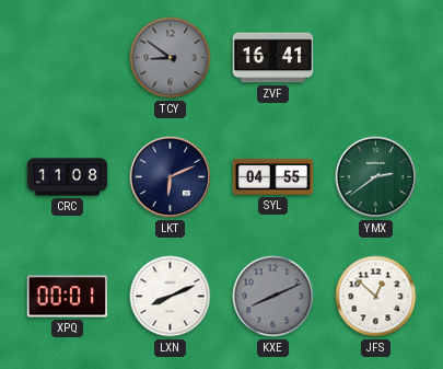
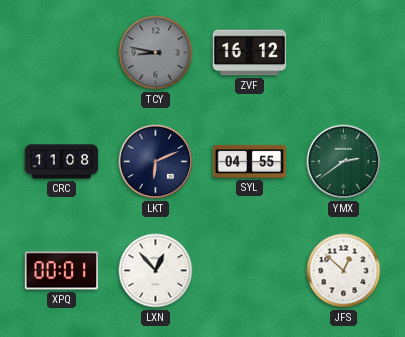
TCY: 8:51 -> 8:47
ZVF: 16:41 -> 16:12
LXN: 8:11 -> 12:53
KXE: 8:11 -> none
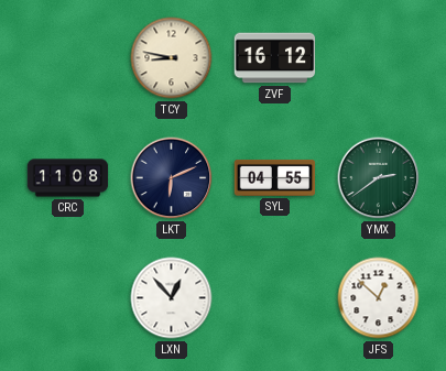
TCY dial: grey -> cream
XPQ: 00:01 -> none
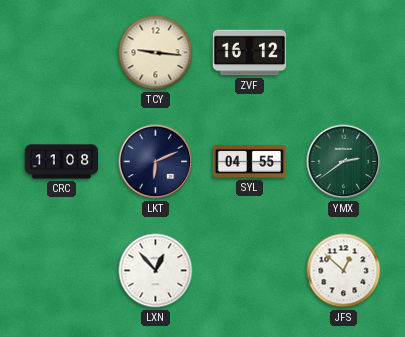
TCY: 8:47 -> 9:16
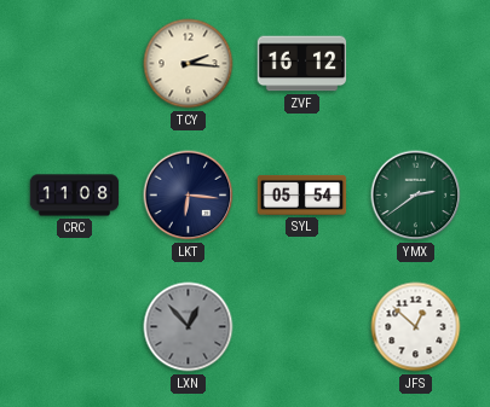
TCY: 9:16 -> 2:16
LKT: 6:11 -> 6:16
SYL: 04:55 -> 05:54
LXN dial: white -> grey
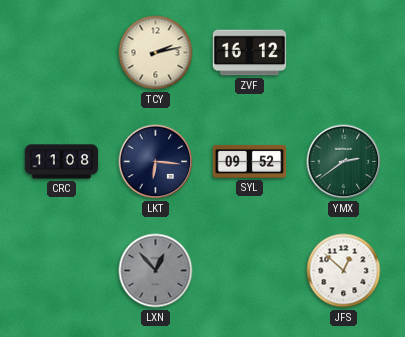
TCY: 2:16 -> 2:13
SYL: 05:54 -> 09:52
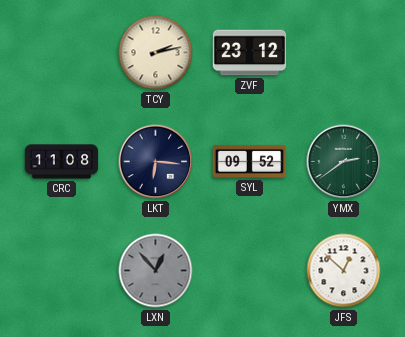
ZVF: 16:12 -> 23:12
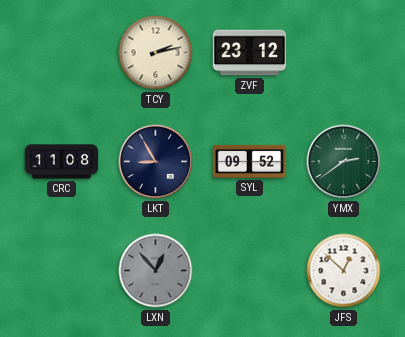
LKT: 6:16 -> 8:55
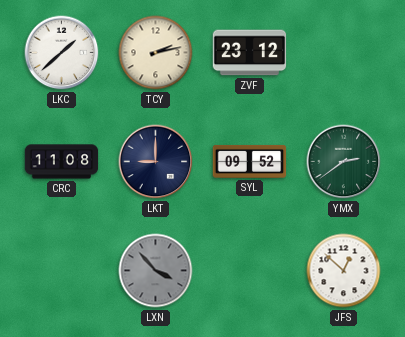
LKC: none -> 1:38
LKT: 8:55 -> 9:00
LXN: 12:53 -> 3:53
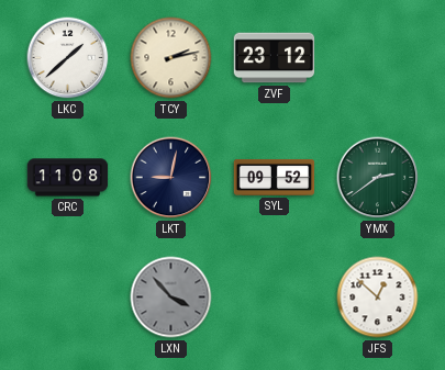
LKT: 9:00 -> 9:02
